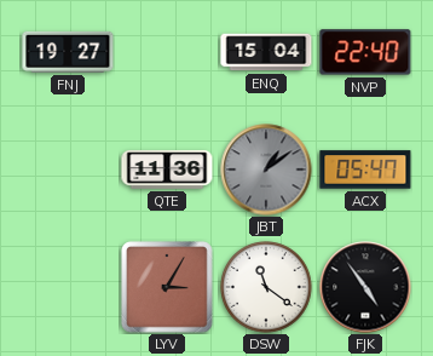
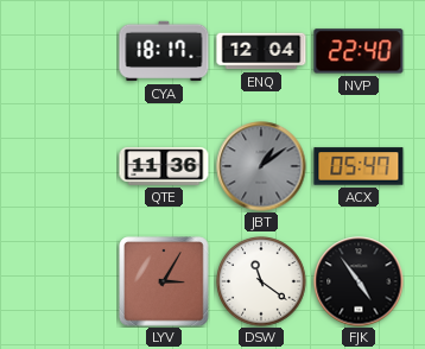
FNJ: 19:27 -> none
CYA: none -> 18:17
ENQ: 15:04 -> 12:04
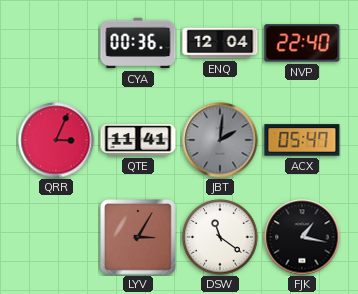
CYA: 18:17 -> 00:36
QRR: none -> 3:04
QTE: 11:36 -> 11:41
JBT: 1:09 -> 2:01
FJK: 4:54 -> 1:17
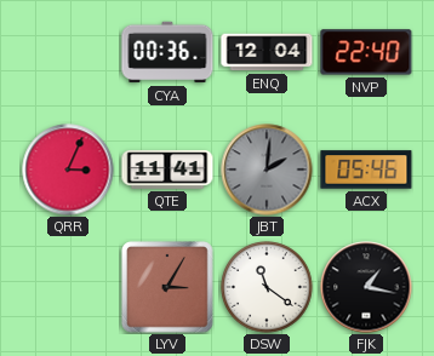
ACX: 05:47 -> 05:46
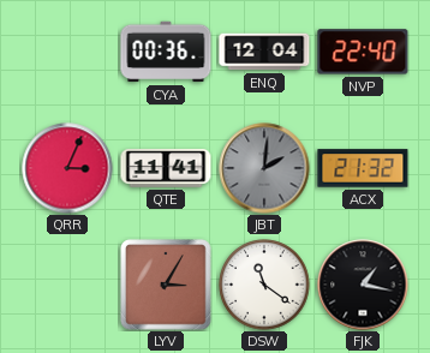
ACX: 05:46 -> 21:32
